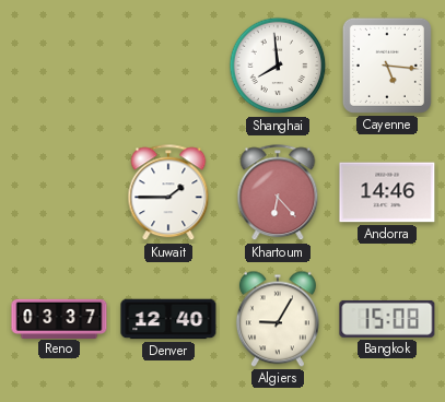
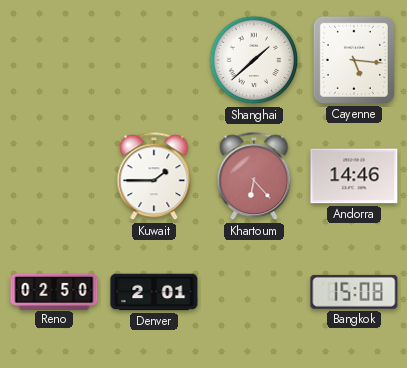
Shanghai: 7:59 -> 1:38
Reno: 03:37 -> 02:50
Denver: 12:40 -> 2:01
Algiers: 9:05 -> none
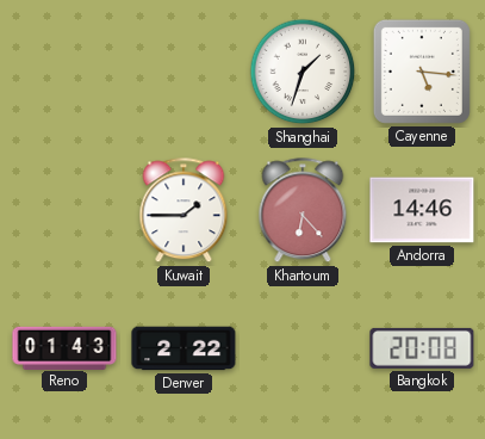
Shanghai: 1:38 -> 1:33
Reno: 02:50 -> 01:43
Denver: 2:01 -> 2:22
Bangkok: 15:08 -> 20:08
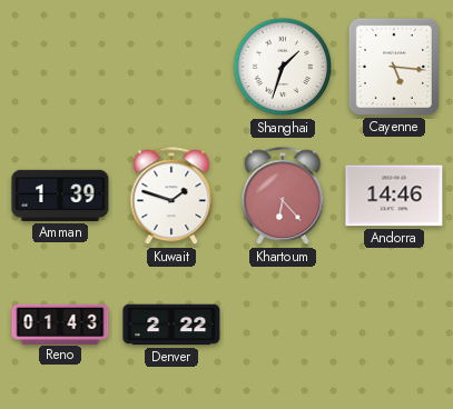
Amman: none -> 1:39
Kuwait: 1:45 -> 1:48
Bangkok: 20:08 -> none
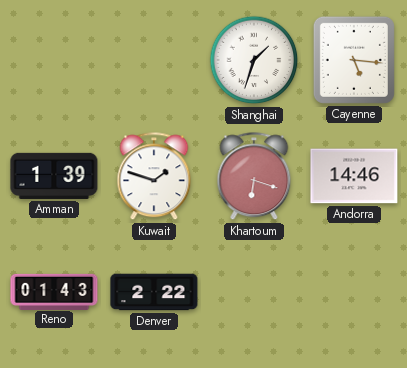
Khartoum: 6:23 -> 6:18
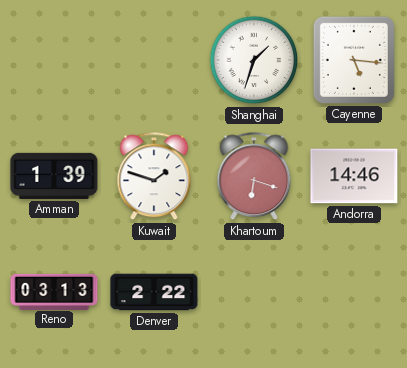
Reno: 01:43 -> 03:13
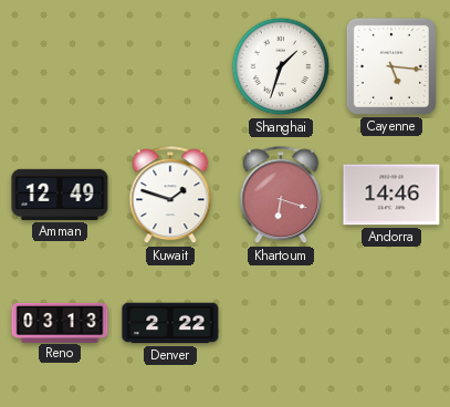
Amman: 1:39 -> 12:49
